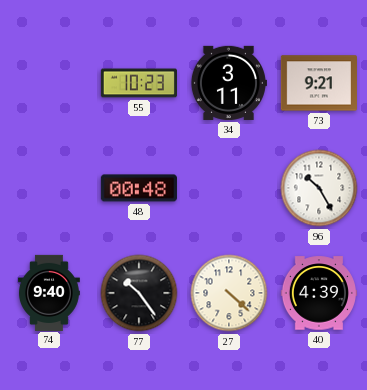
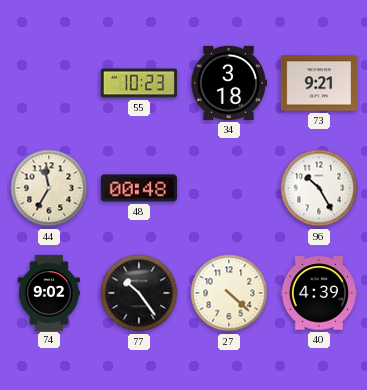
34: 3:11 -> 3:18
44: none -> 11:35
74: 9:40 -> 9:02
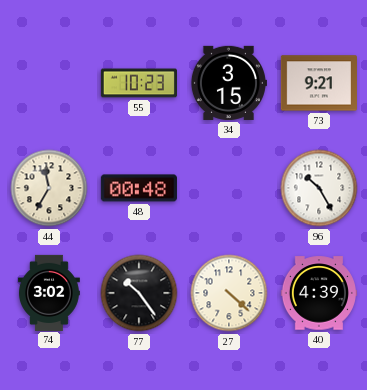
34: 3:18 -> 3:15
74: 9:02 -> 3:02
